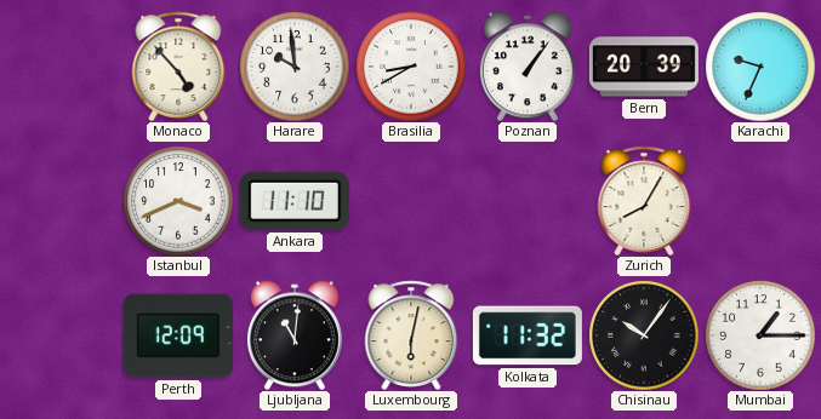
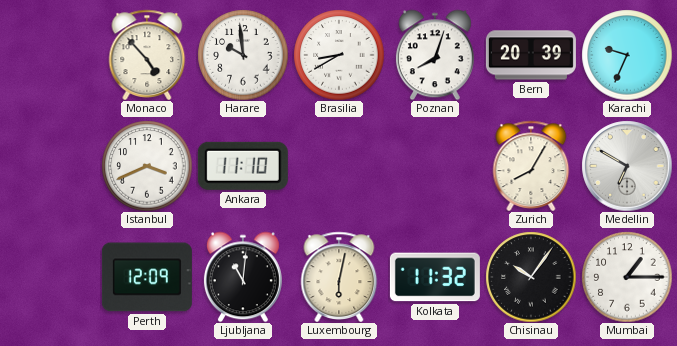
Poznan: 1:06 -> 8:03
Medellin: none -> 6:50
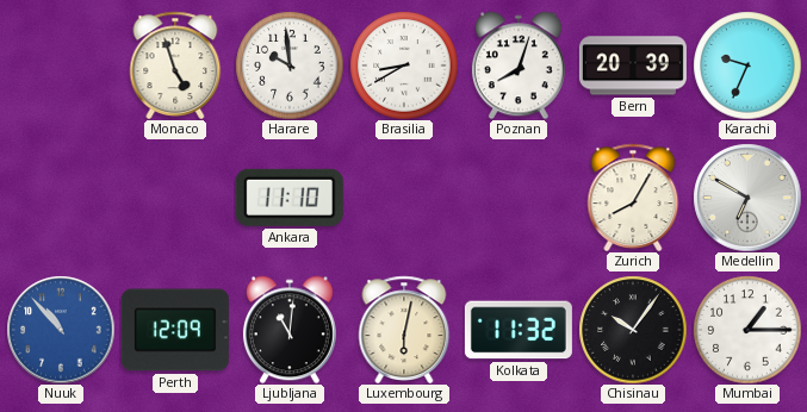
Monaco: 4:53 -> 4:57
Istanbul: 3:41 -> none
Nuuk: none -> 10:53
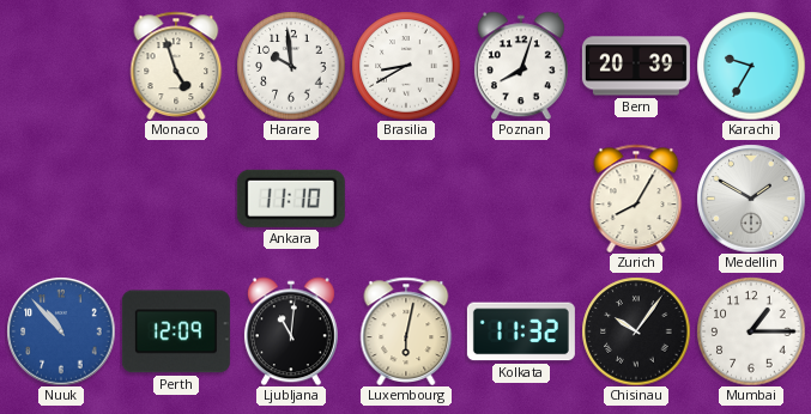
Karachi: 9:34 -> 9:35
Medellin: 6:50 -> 1:50
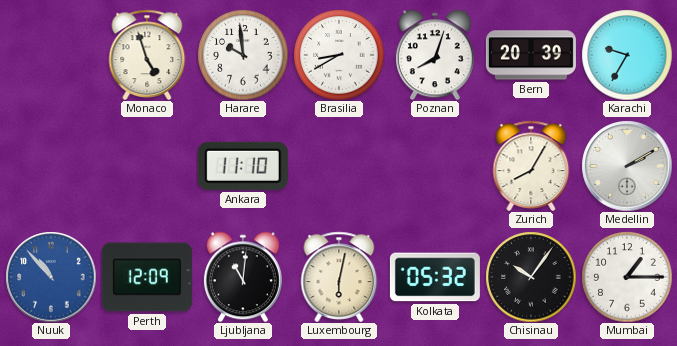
Medellin: 1:50 -> 2:10
Kolkata: 11:32 -> 05:32
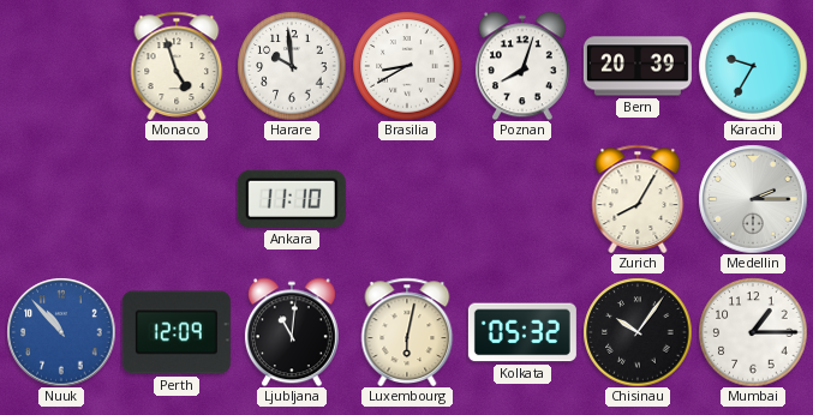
Medellin: 2:10 -> 2:15
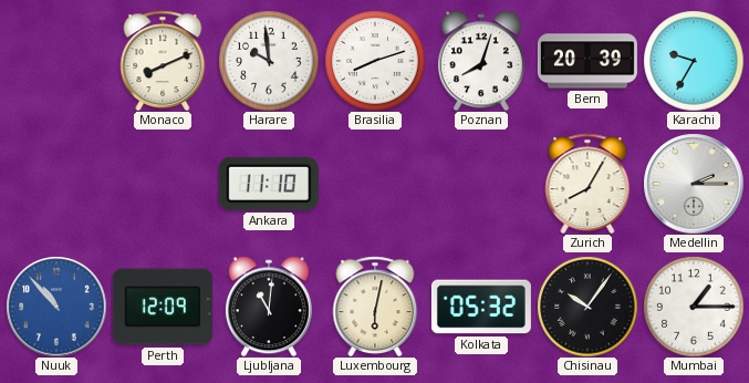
Monaco: 4:57 -> 8:11
Brasilia: 8:40 -> 8:12
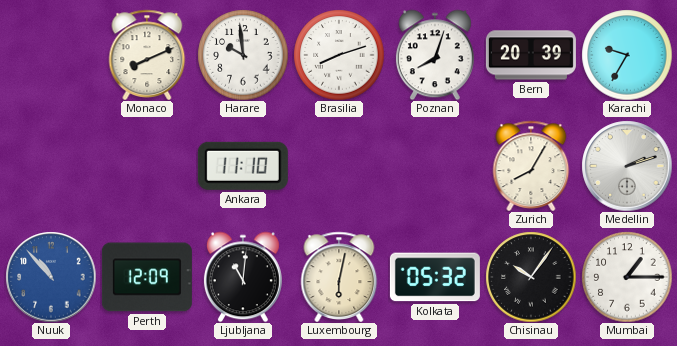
Medellin: 2:15 -> 2:12
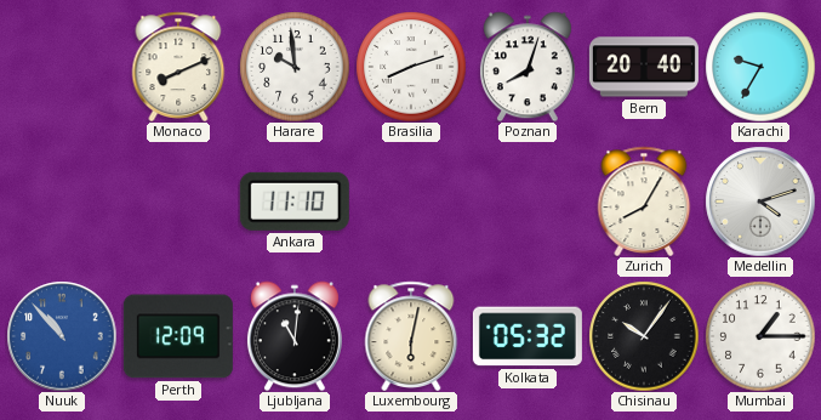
Bern: 20:39 -> 20:40
Medellin: 2:12 -> 4:12
